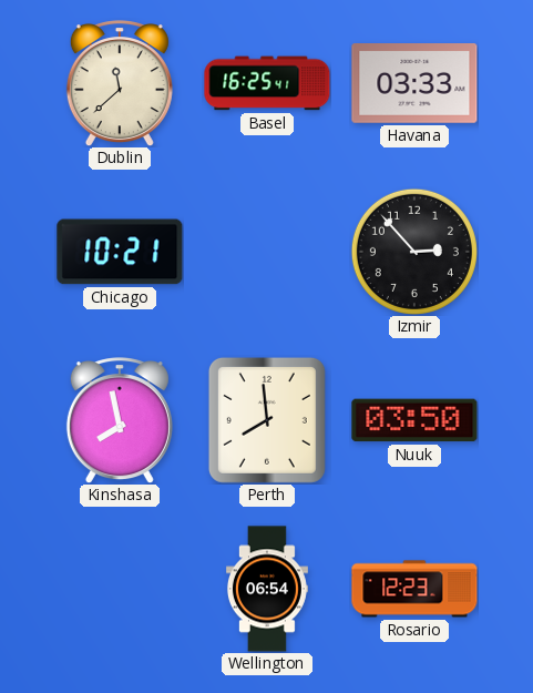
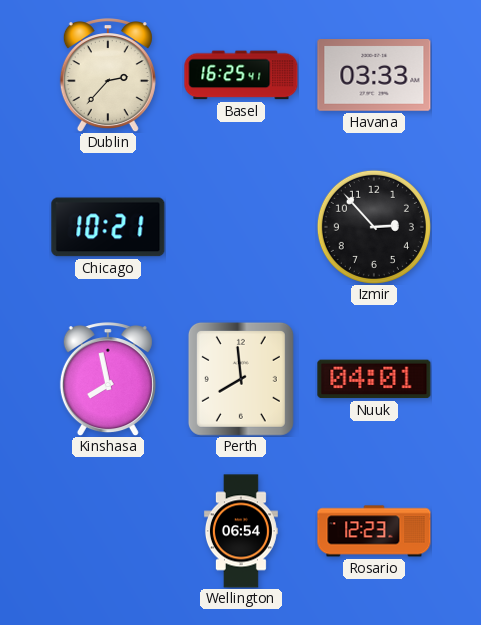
Dublin: 11:38 -> 2:37
Nuuk: 03:50 -> 04:01
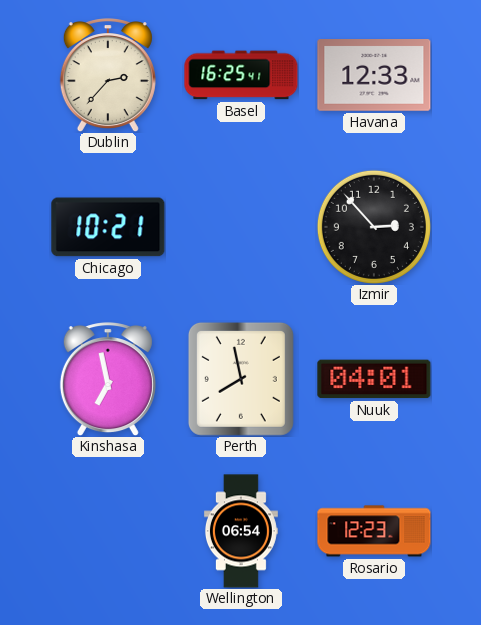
Havana: 03:33 -> 12:33
Kinshasa: 7:58 -> 6:58
Perth: 7:59 -> 7:58
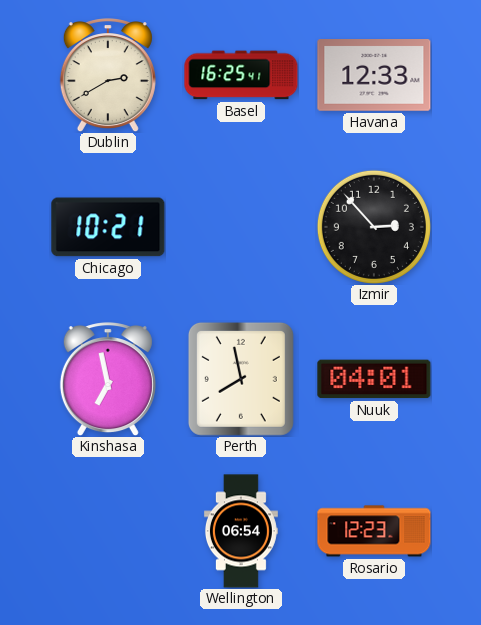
Dublin: 2:37 -> 2:40
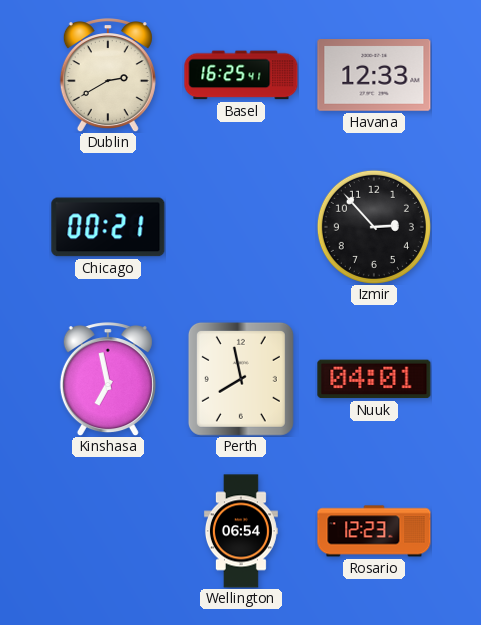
Chicago: 10:21 -> 00:21
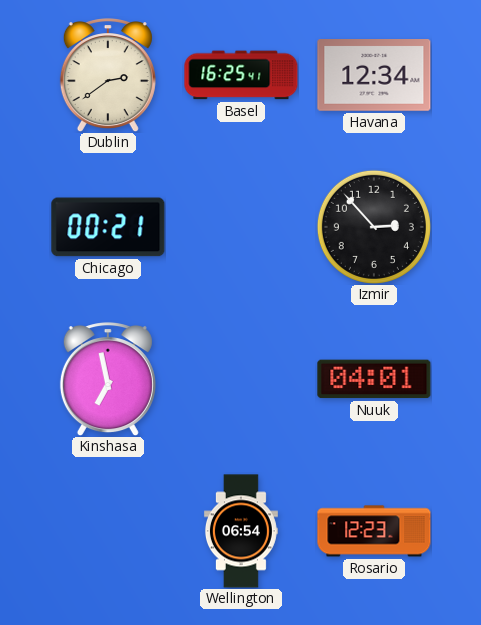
Dublin: 2:40 -> 2:39
Havana: 12:33 -> 12:34
Perth: 7:58 -> none
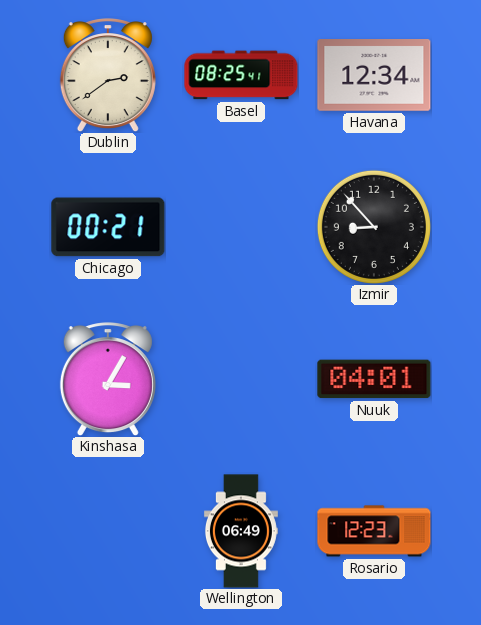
Basel: 16:25 -> 08:25
Izmir: 2:53 -> 8:53
Kinshasa: 6:58 -> 3:05
Wellington: 06:54 -> 06:49
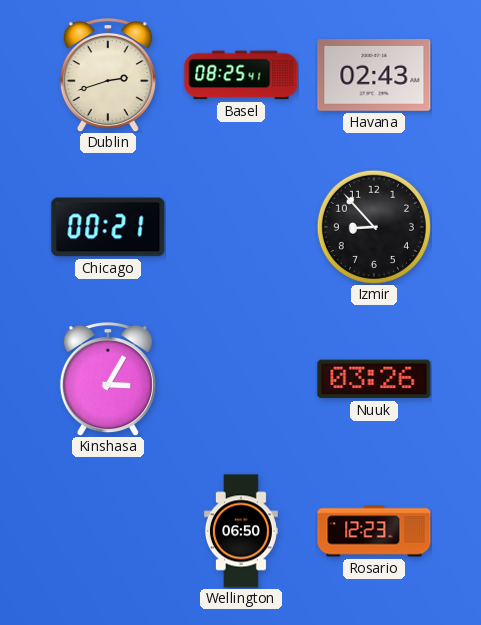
Dublin: 2:39 -> 2:42
Havana: 12:34 -> 02:43
Nuuk: 04:01 -> 03:26
Wellington: 06:49 -> 06:50
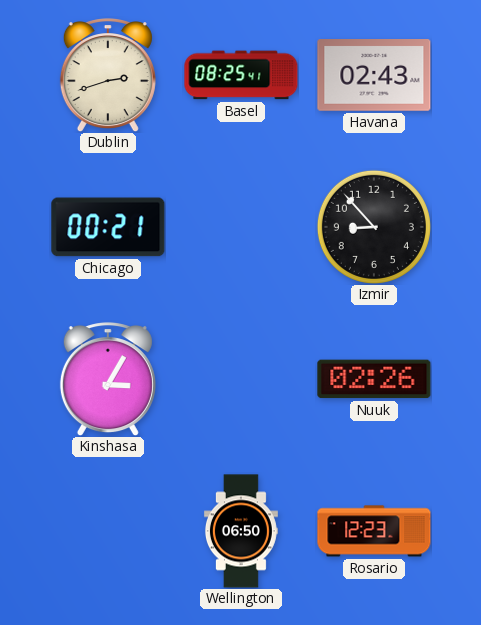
Nuuk: 03:26 -> 02:26
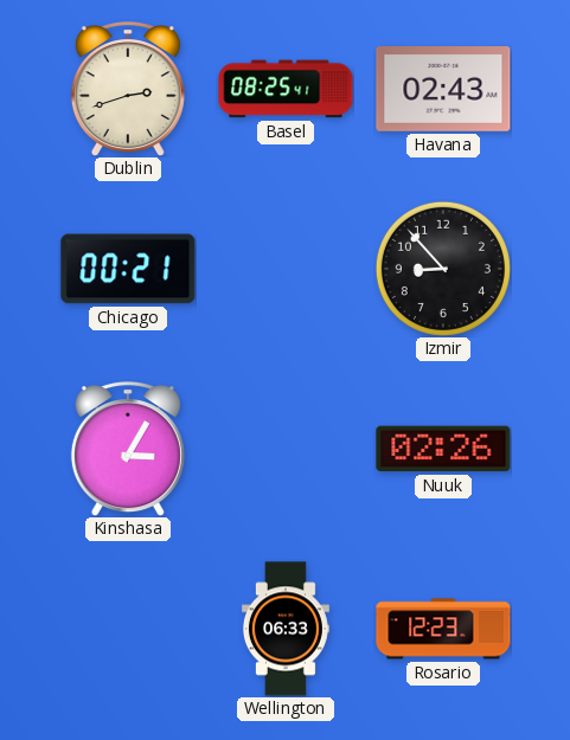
Wellington: 06:50 -> 06:33
